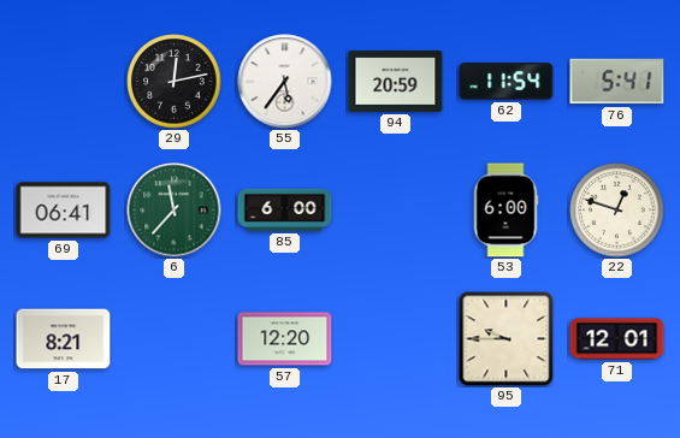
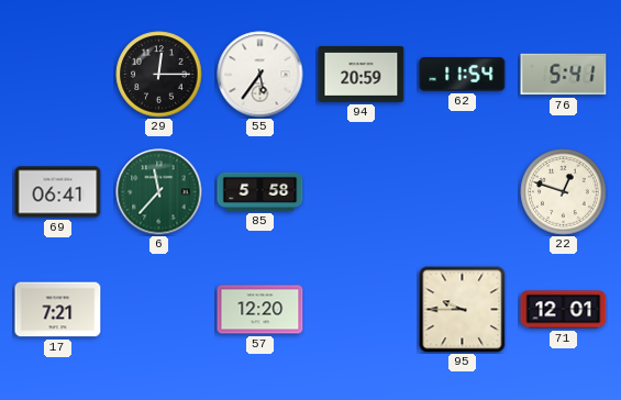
29: 12:13 -> 12:15
85: 6:00 -> 5:58
53: 6:00 -> none
17: 8:21 -> 7:21
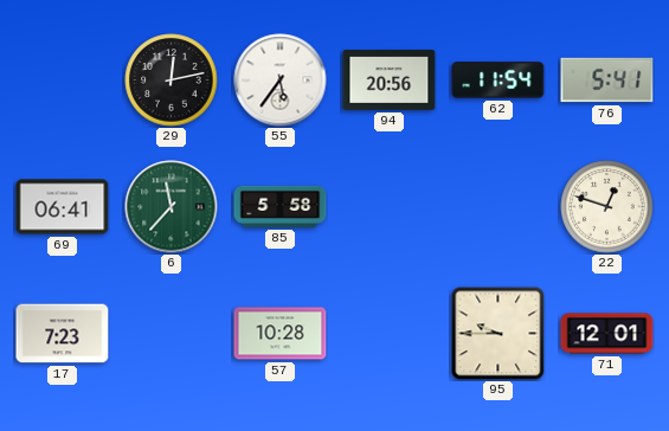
29: 12:15 -> 12:13
94: 20:59 -> 20:56
17: 7:21 -> 7:23
57: 12:20 -> 10:28
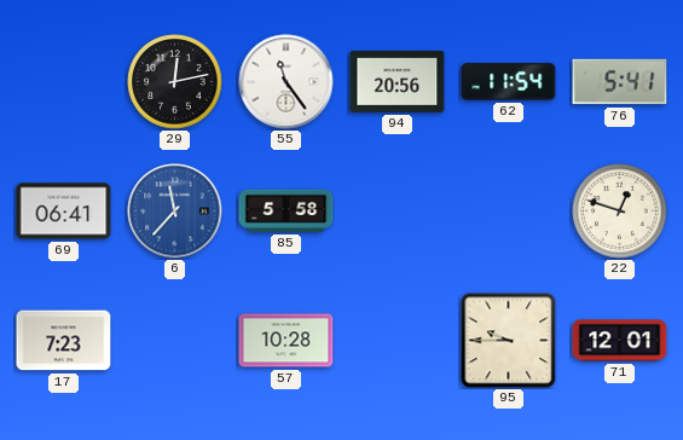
55: 5:36 -> 11:24
6 dial: green -> blue
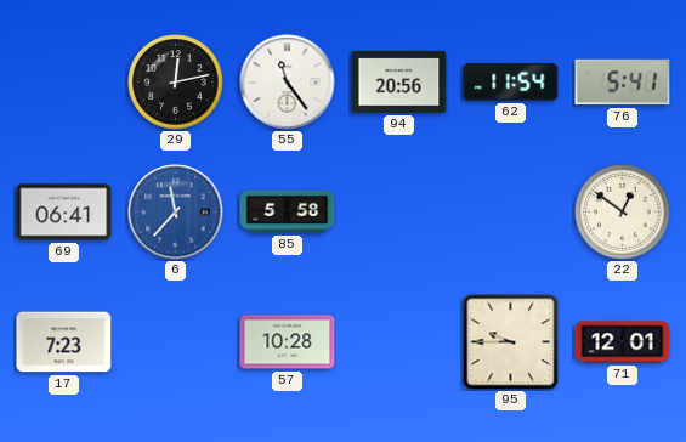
22: 12:48 -> 12:51
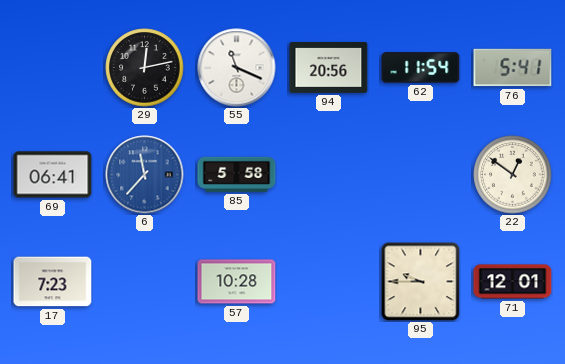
55: 11:24 -> 11:19
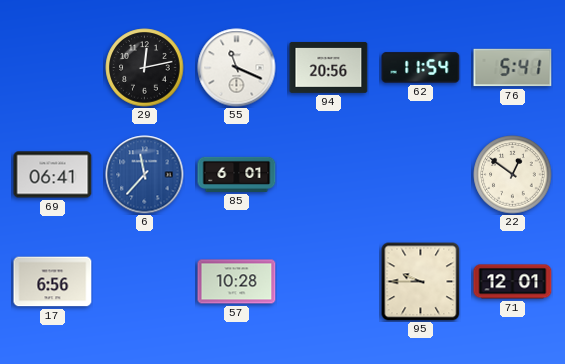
85: 5:58 -> 6:01
17: 7:23 -> 6:56
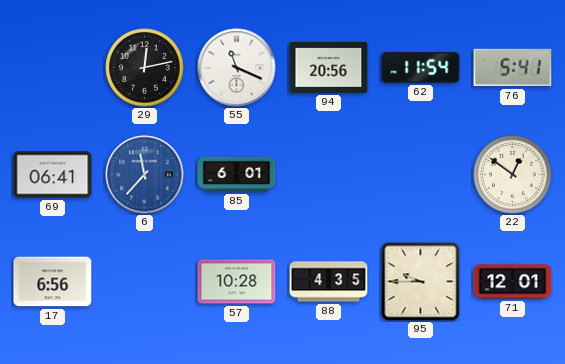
88: none -> 4:35
